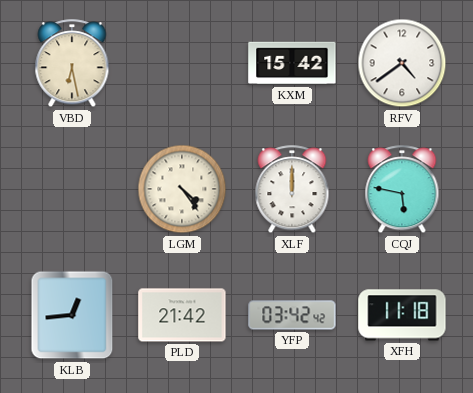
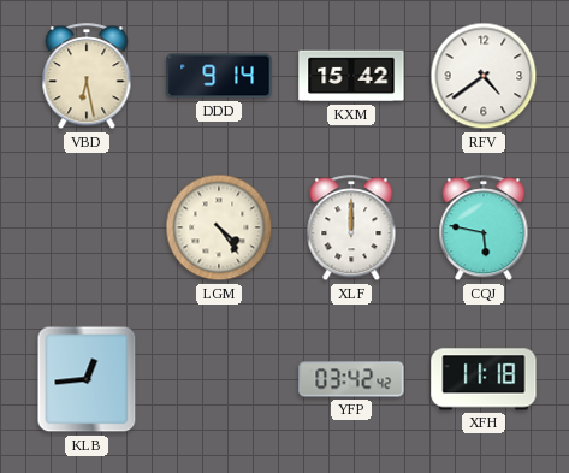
DDD: none -> 9:14
PLD: 21:42 -> none
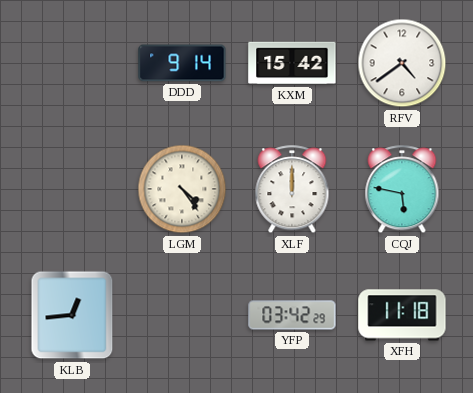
VBD: 6:28 -> none
YFP: 03:42:42 -> 03:42:29
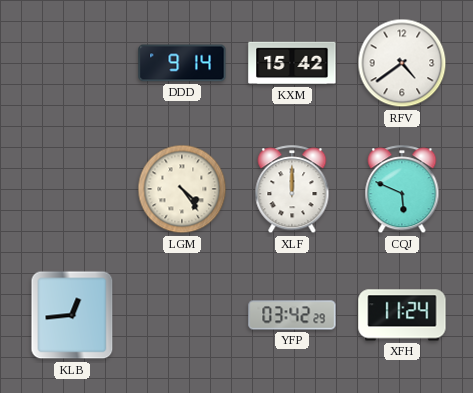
CQJ: 5:47 -> 5:49
XFH: 11:18 -> 11:24
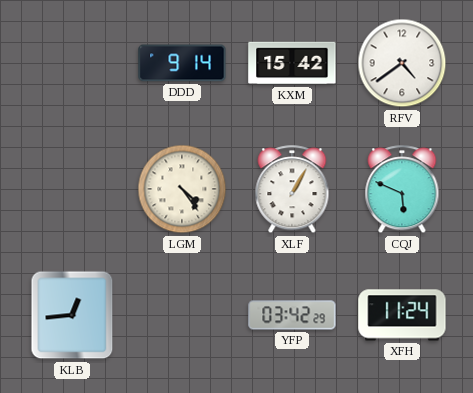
XLF: 12:00 -> 1:05
